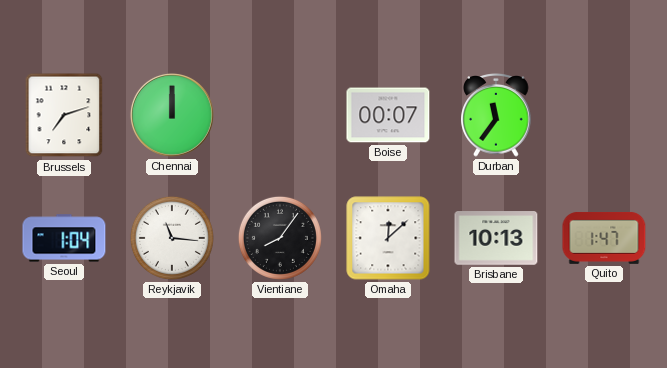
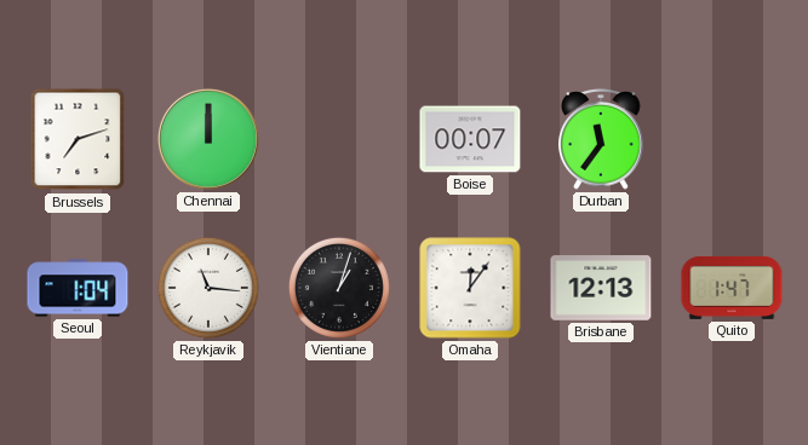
Vientiane: 8:06 -> 1:03
Omaha: 12:08 -> 12:06
Brisbane: 10:13 -> 12:13
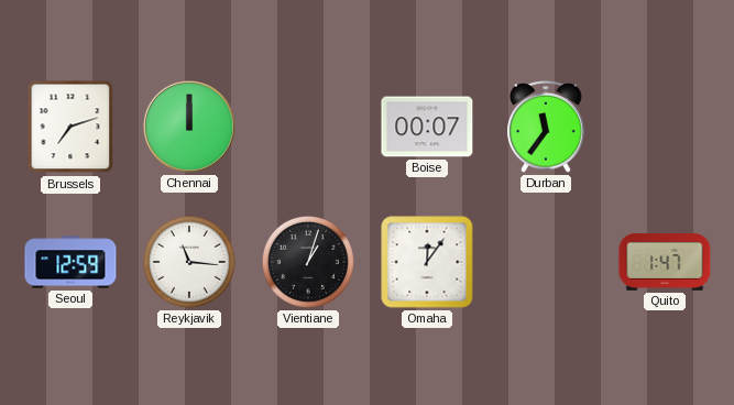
Seoul: 1:04 -> 12:59
Brisbane: 12:13 -> none
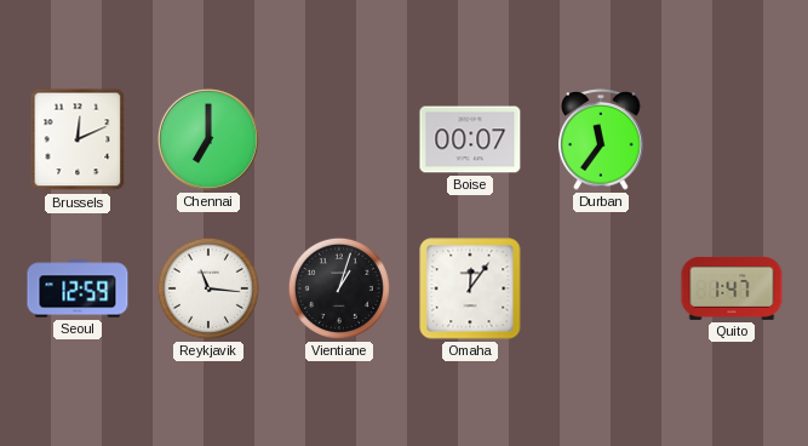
Brussels: 7:12 -> 12:11
Chennai: 12:00 -> 7:00
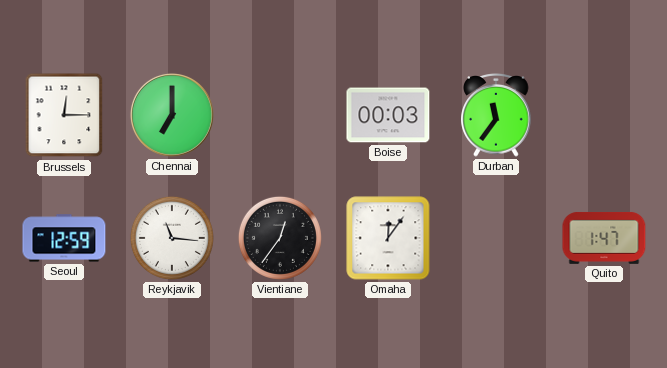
Brussels: 12:11 -> 12:15
Boise: 00:07 -> 00:03
Vientiane: 1:03 -> 12:36
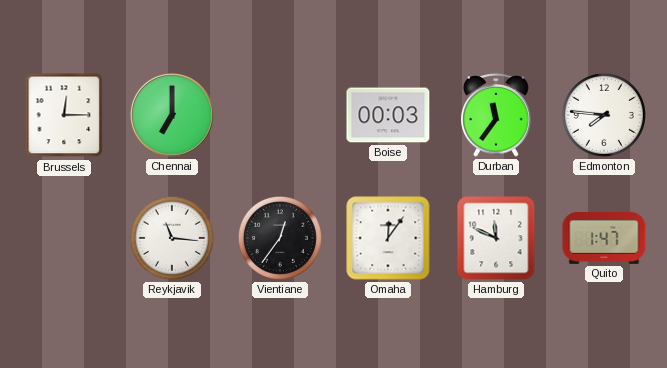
Edmonton: none -> 7:46
Seoul: 12:59 -> none
Hamburg: none -> 11:49
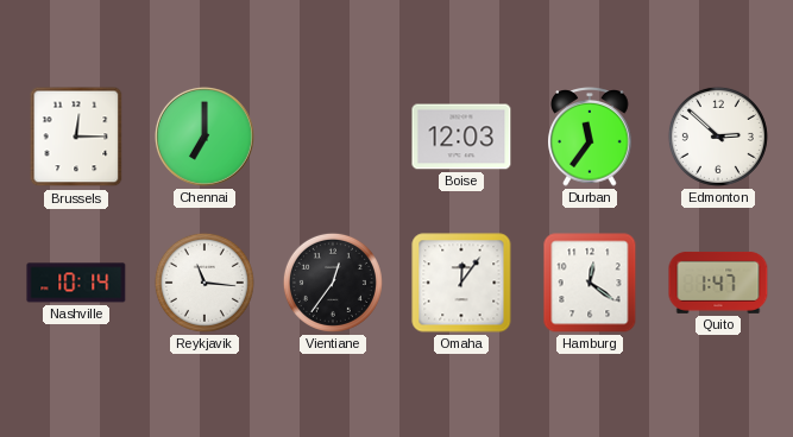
Boise: 00:03 -> 12:03
Edmonton: 7:46 -> 2:52
Nashville: none -> 10:14
Hamburg: 11:49 -> 12:21
